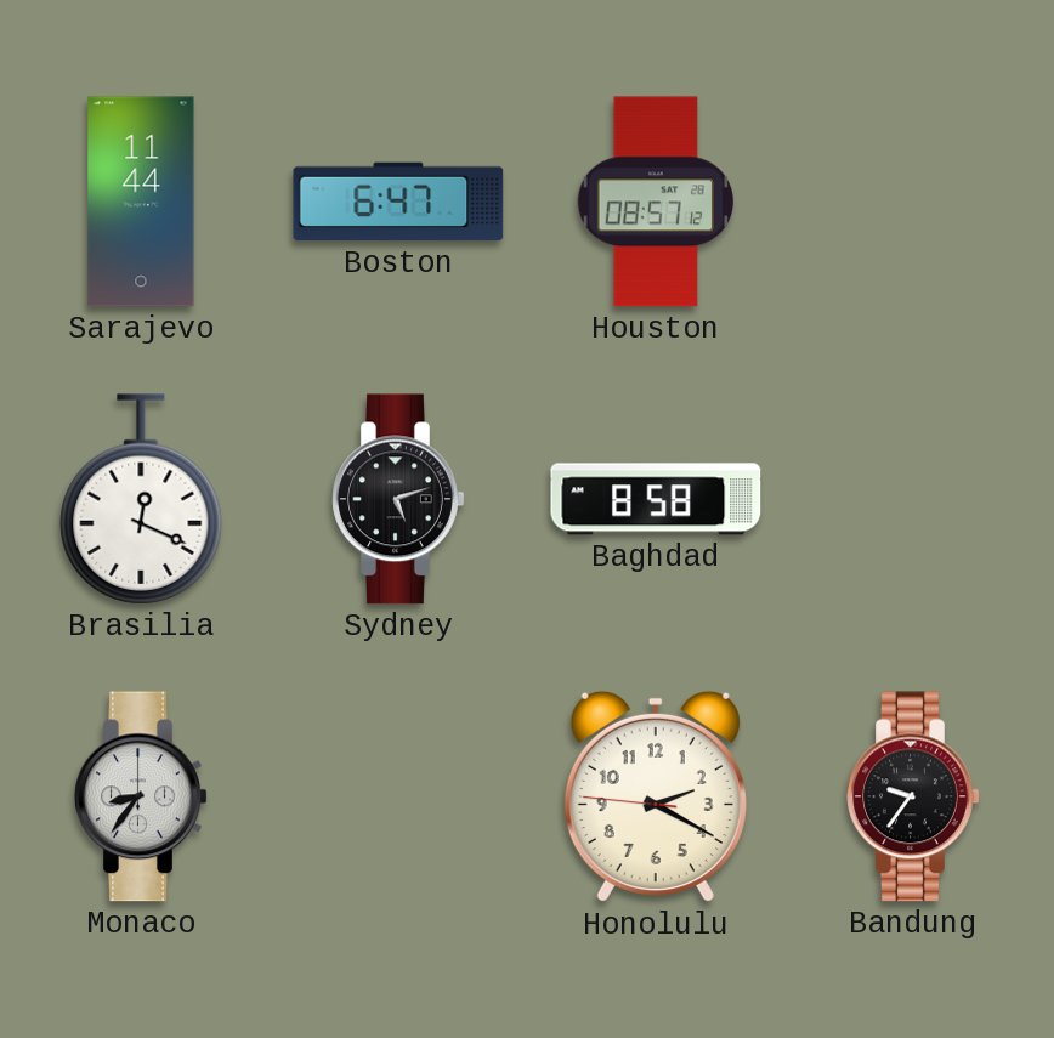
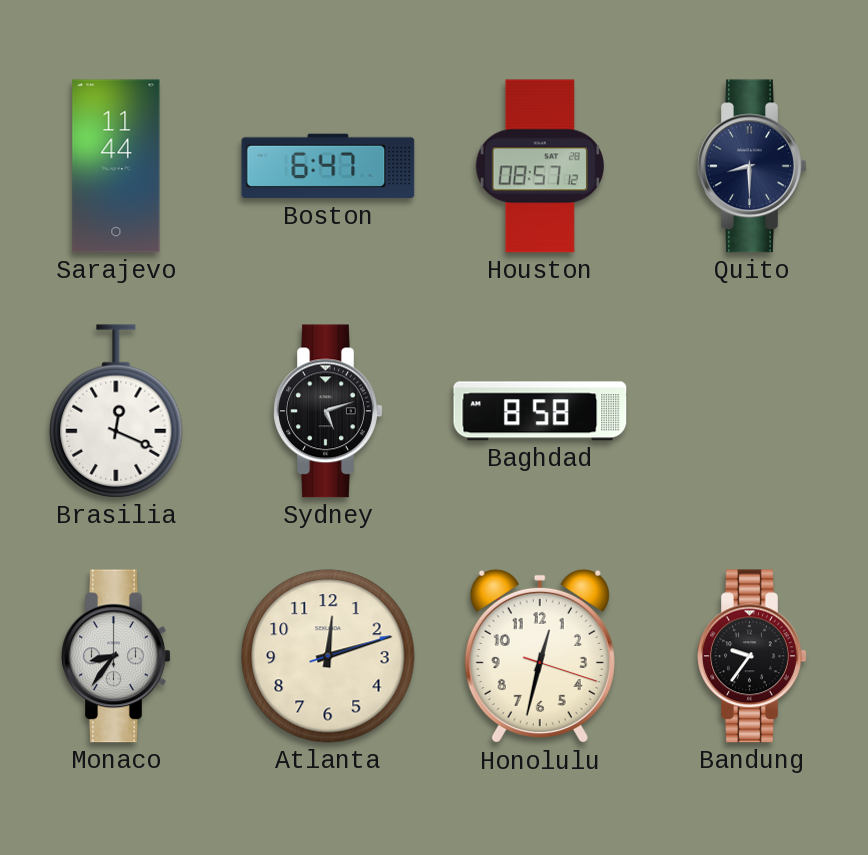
Quito: none -> 8:30
Atlanta: none -> 12:12
Honolulu: 2:19 -> 12:32
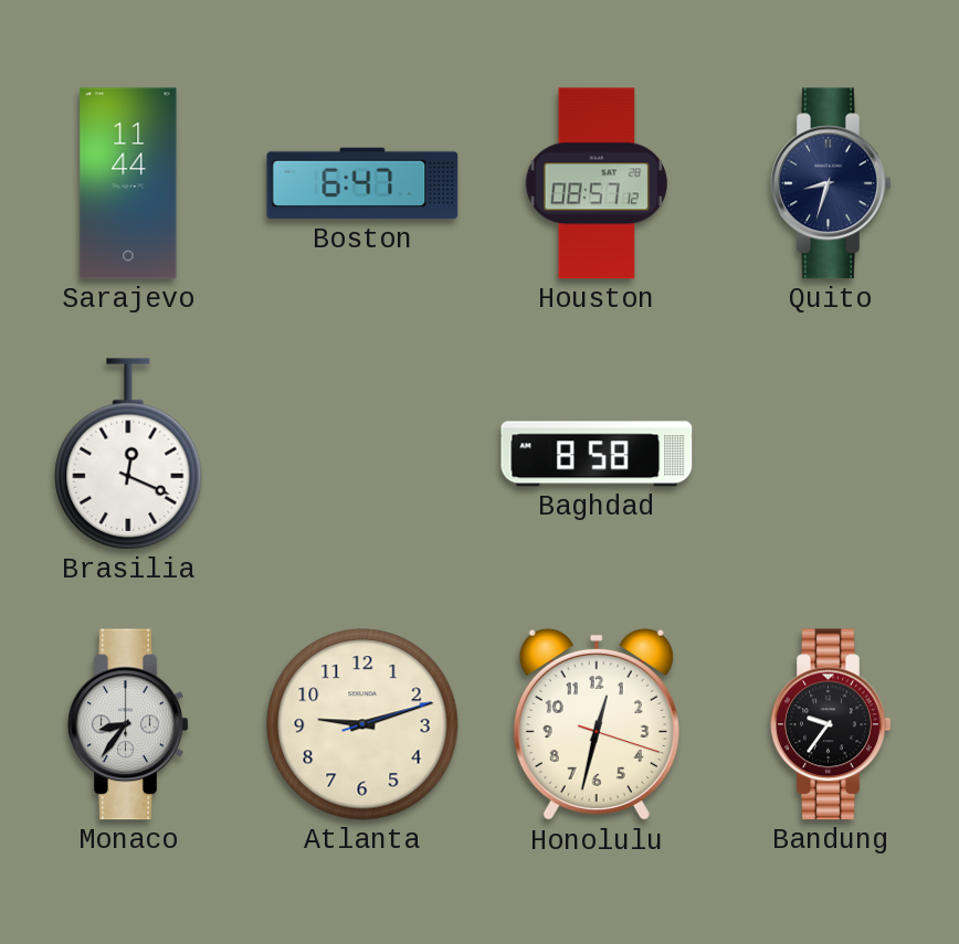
Quito: 8:30 -> 8:33
Sydney: 5:12 -> none
Atlanta: 12:12 -> 9:12
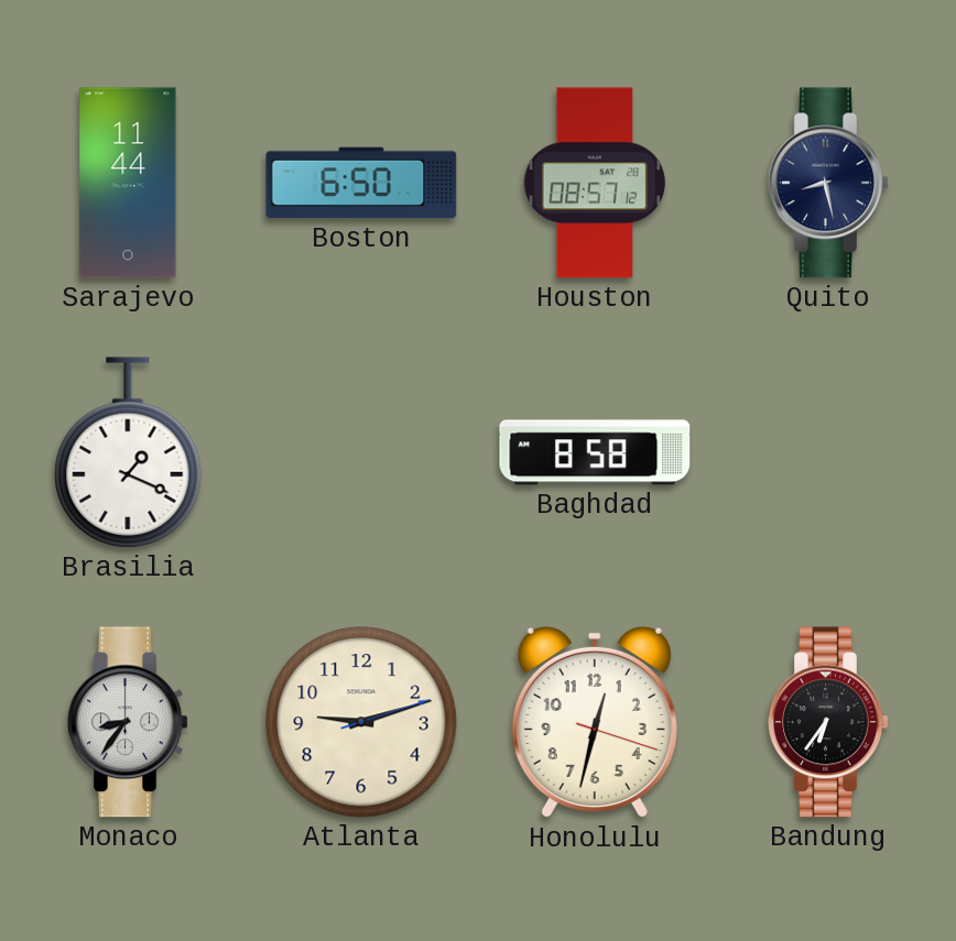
Boston: 6:47 -> 6:50
Quito: 8:33 -> 8:28
Brasilia: 12:19 -> 1:19
Bandung: 9:36 -> 6:36
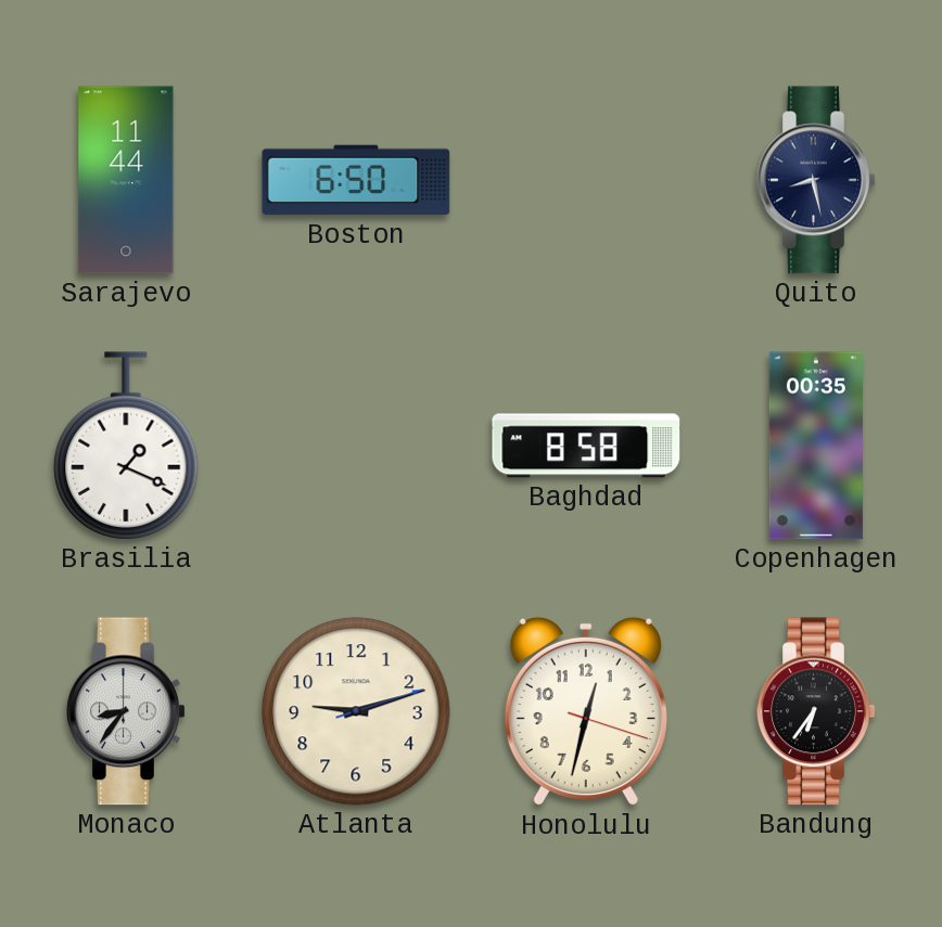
Houston: 08:57 -> none
Copenhagen: none -> 00:35
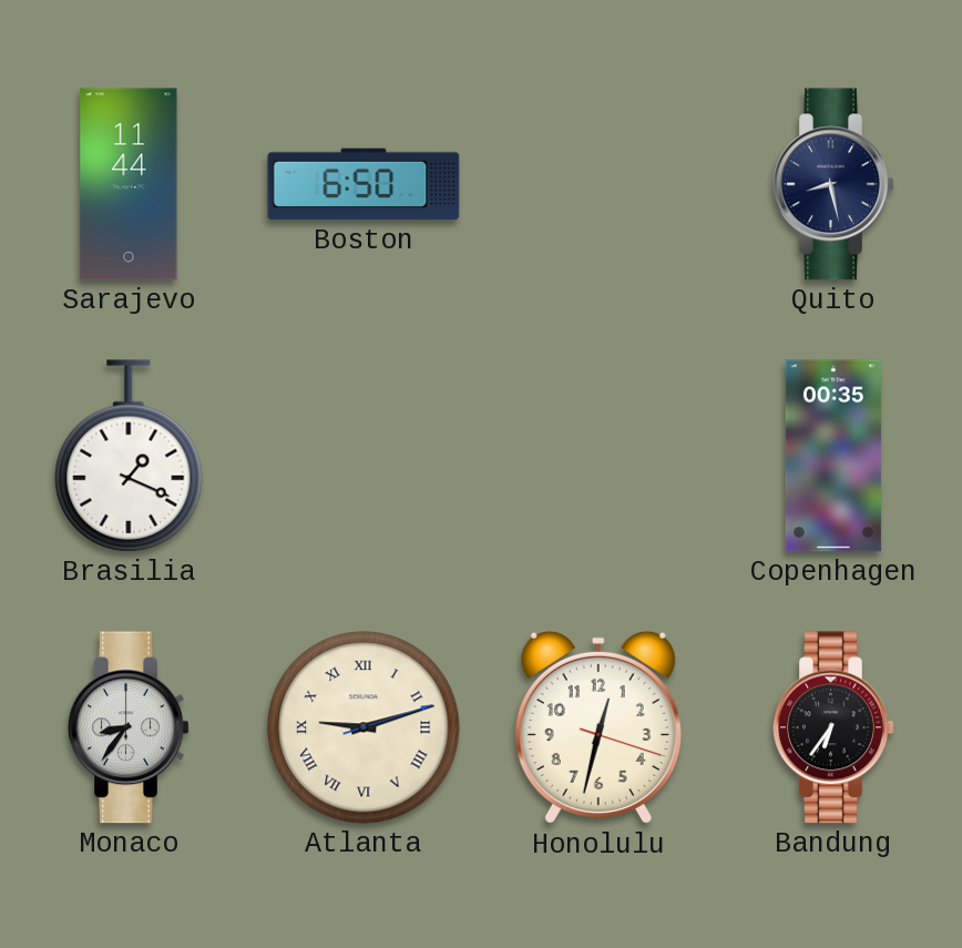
Baghdad: 8:58 -> none
Atlanta numerals: Arabic -> Roman
